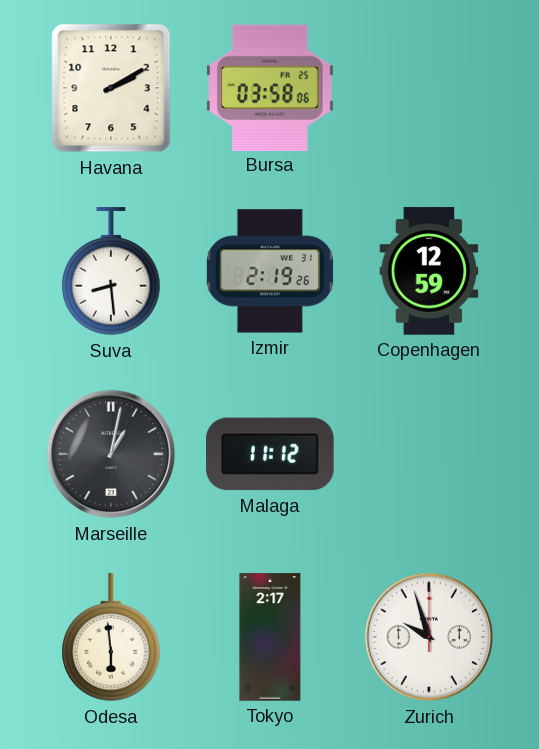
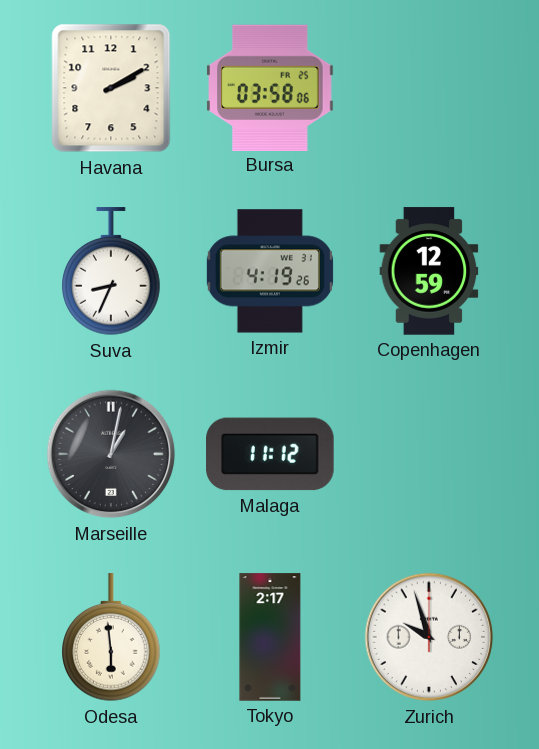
Suva: 8:29 -> 8:34
Izmir: 2:19 -> 4:19
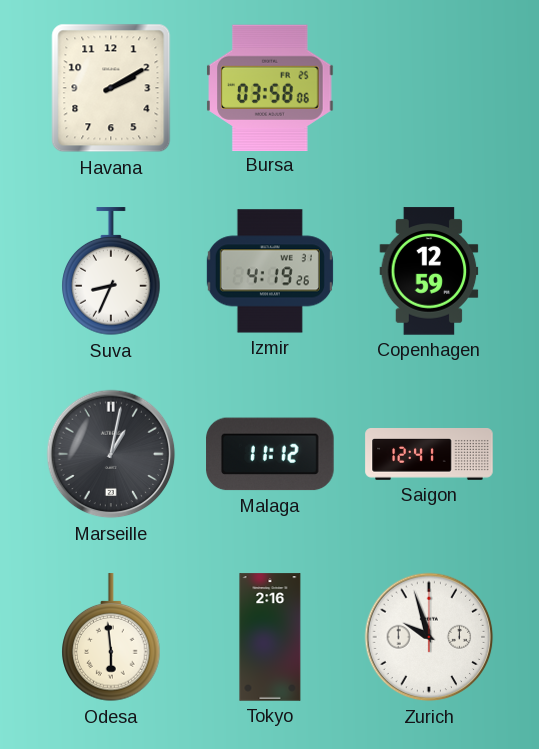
Saigon: none -> 12:41
Tokyo: 2:17 -> 2:16
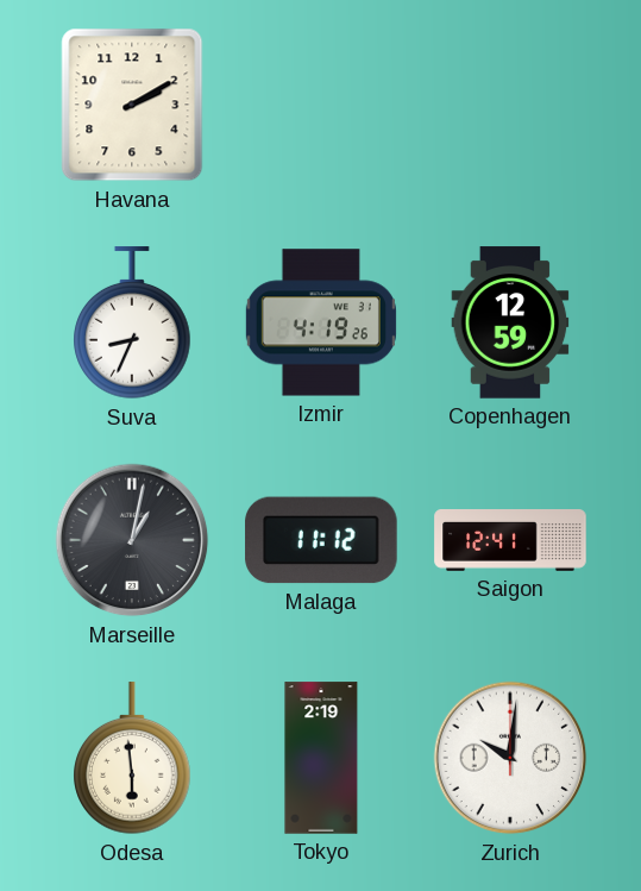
Bursa: 03:58 -> none
Tokyo: 2:16 -> 2:19
Zurich: 9:57 -> 10:01
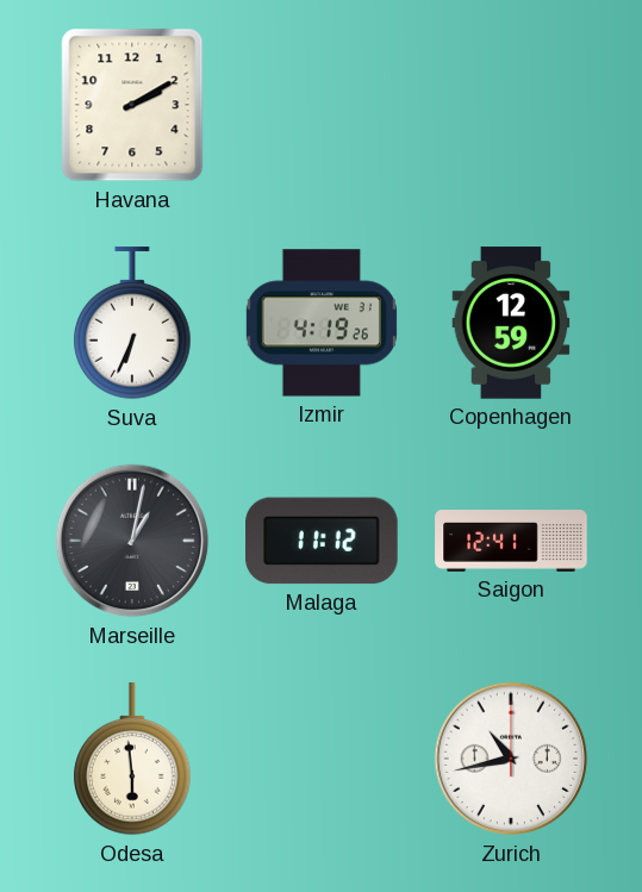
Suva: 8:34 -> 6:34
Tokyo: 2:19 -> none
Zurich: 10:01 -> 10:43
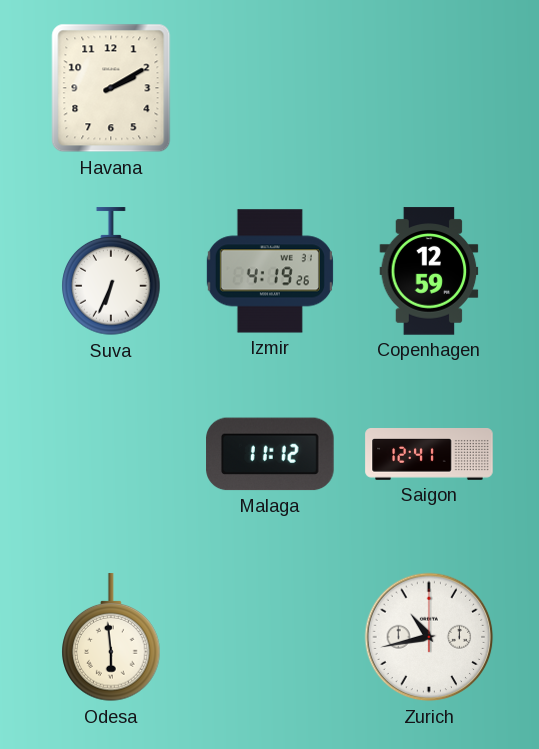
Marseille: 1:02 -> none
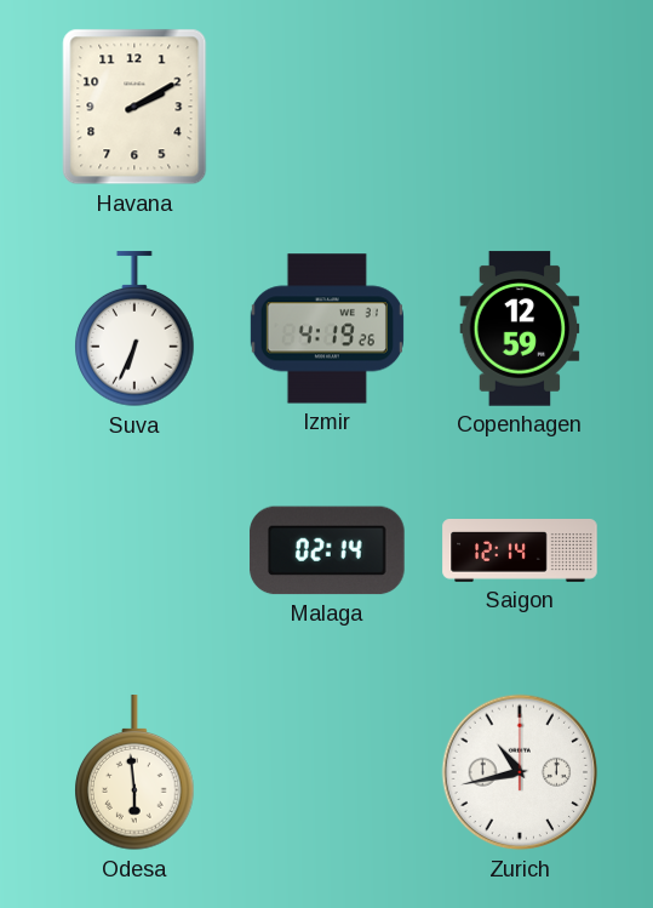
Malaga: 11:12 -> 02:14
Saigon: 12:41 -> 12:14
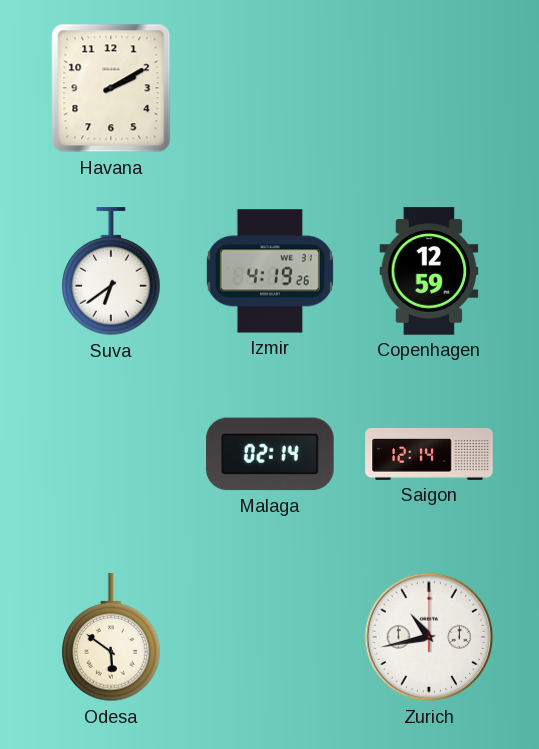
Suva: 6:34 -> 6:39
Odesa: 5:59 -> 5:51
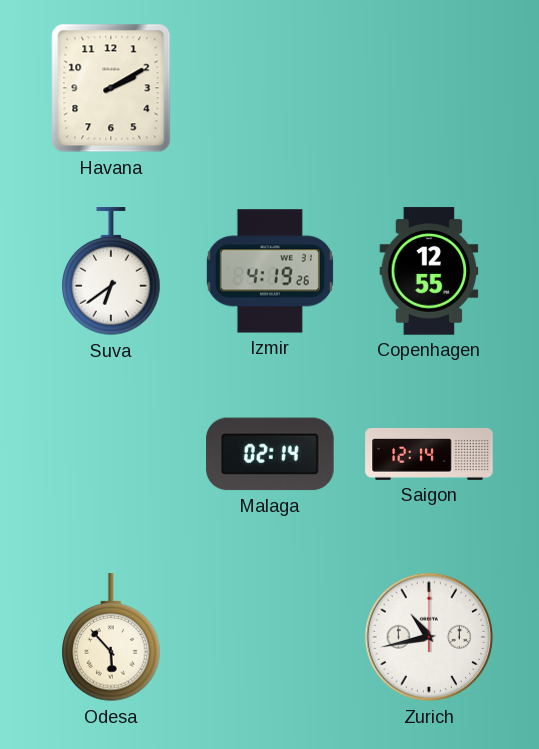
Copenhagen: 12:59 -> 12:55
Odesa: 5:51 -> 5:53
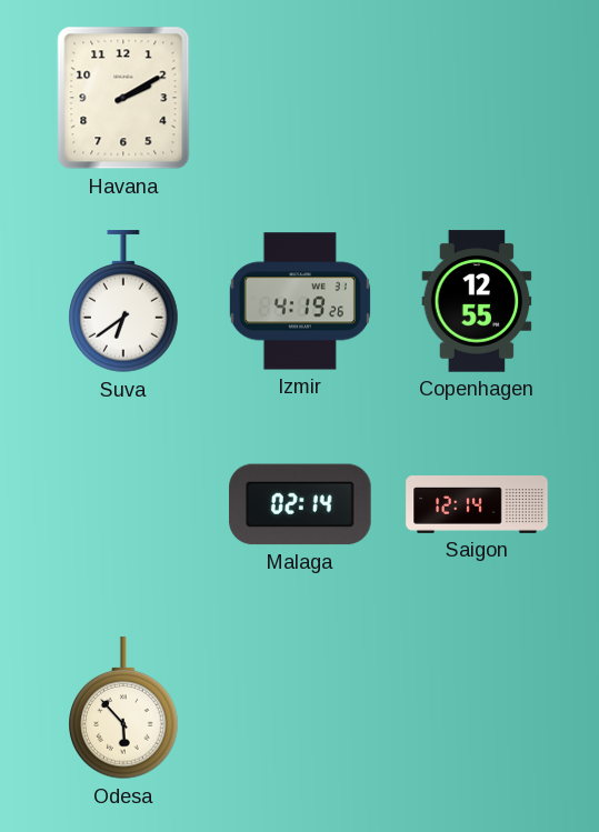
Zurich: 10:43 -> none
